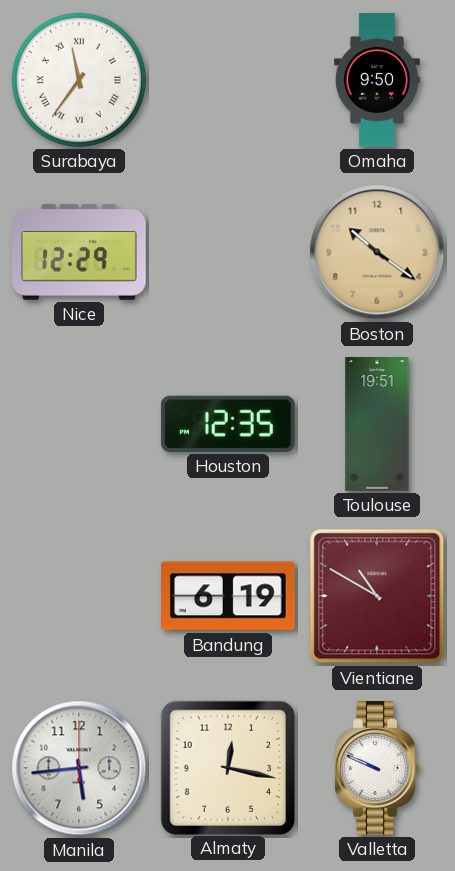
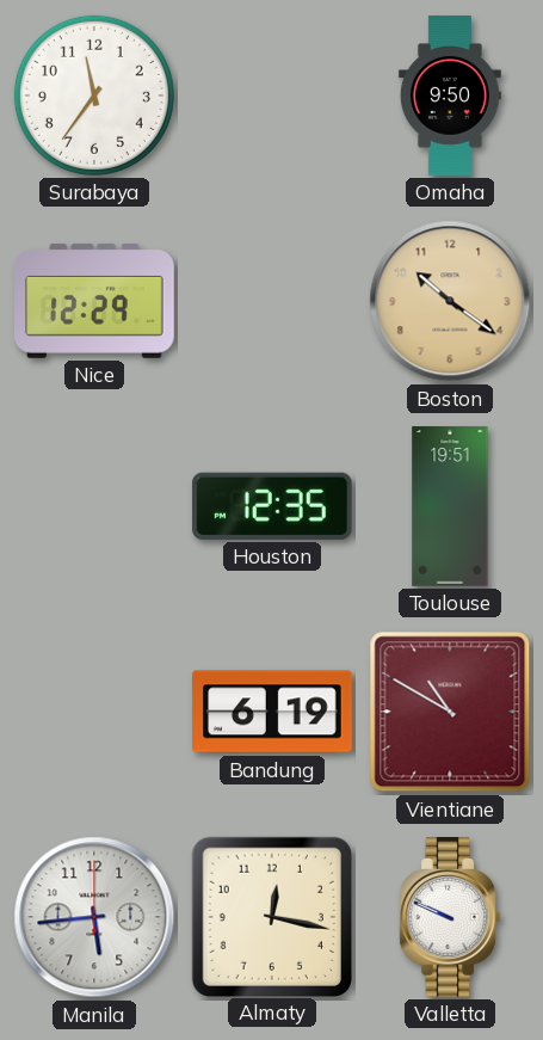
Surabaya numerals: Roman -> Arabic
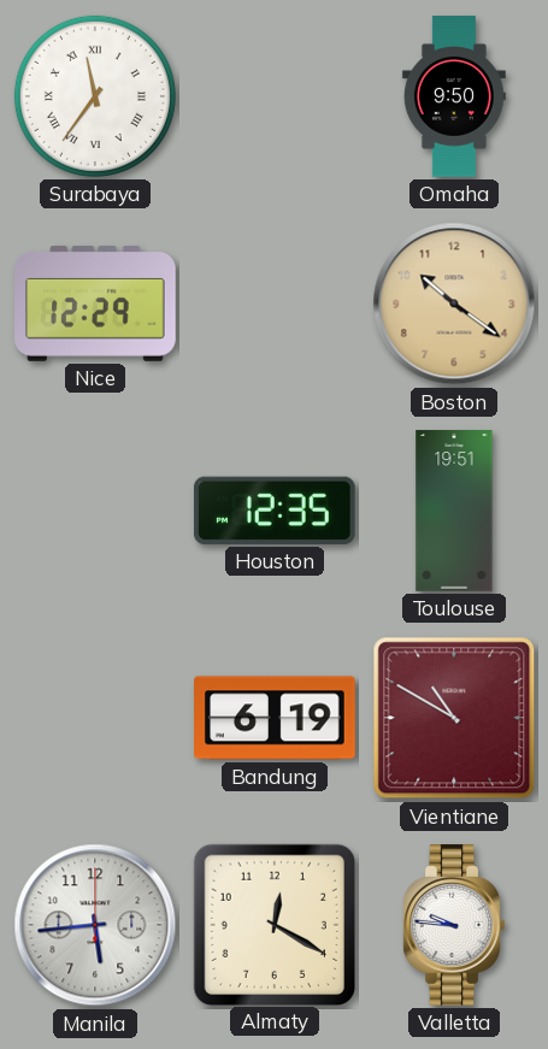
Surabaya numerals: Arabic -> Roman
Almaty: 12:17 -> 12:20
Valletta: 9:49 -> 9:46
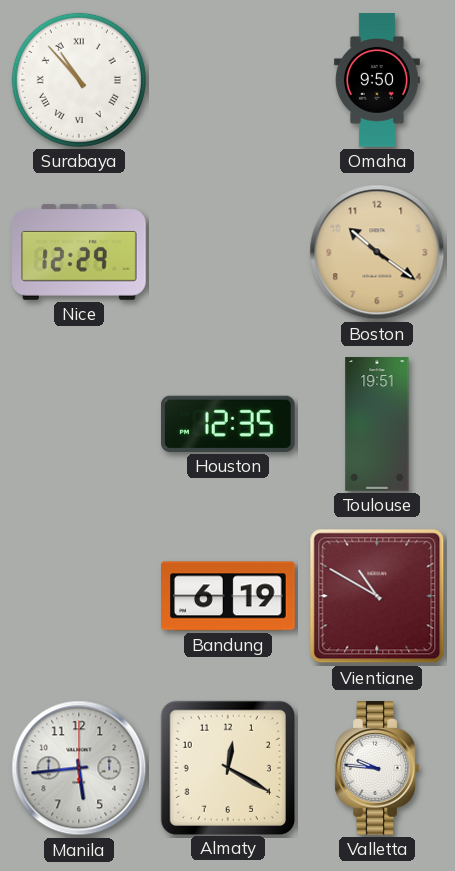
Surabaya: 11:36 -> 10:53
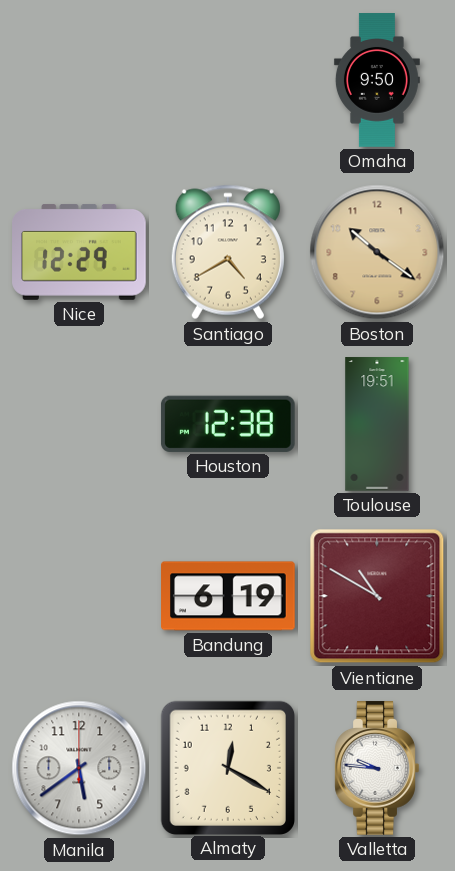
Surabaya: 10:53 -> none
Santiago: none -> 4:40
Houston: 12:35 -> 12:38
Manila: 5:44 -> 5:39
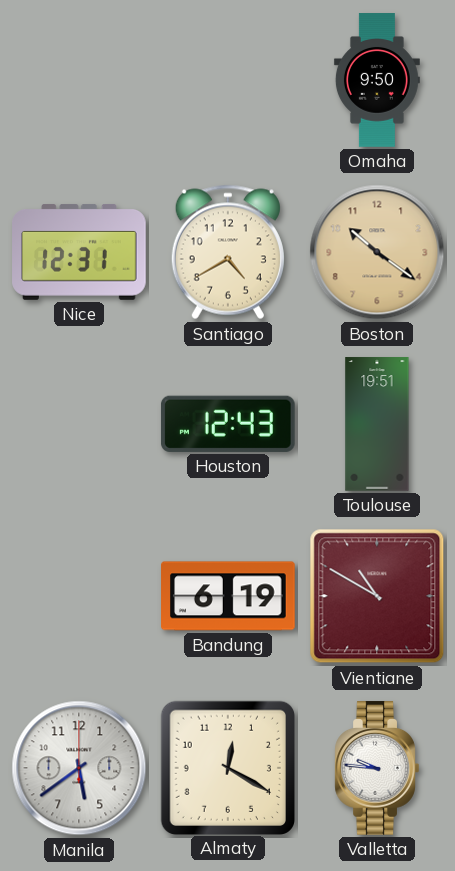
Nice: 12:29 -> 12:31
Houston: 12:38 -> 12:43
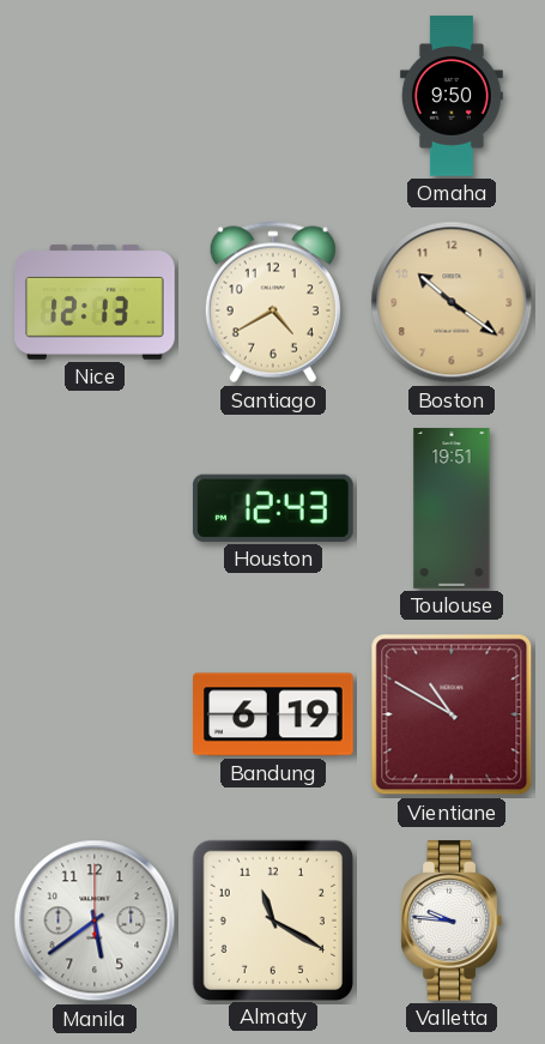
Nice: 12:31 -> 12:13
Almaty: 12:20 -> 11:20
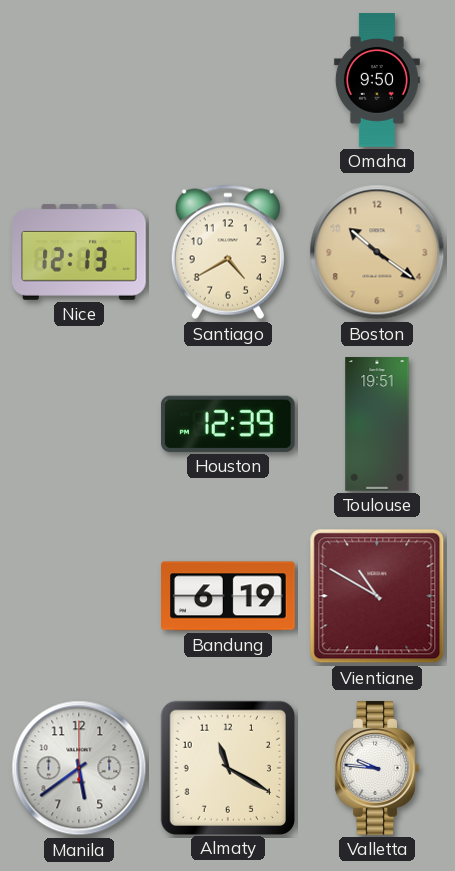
Houston: 12:43 -> 12:39
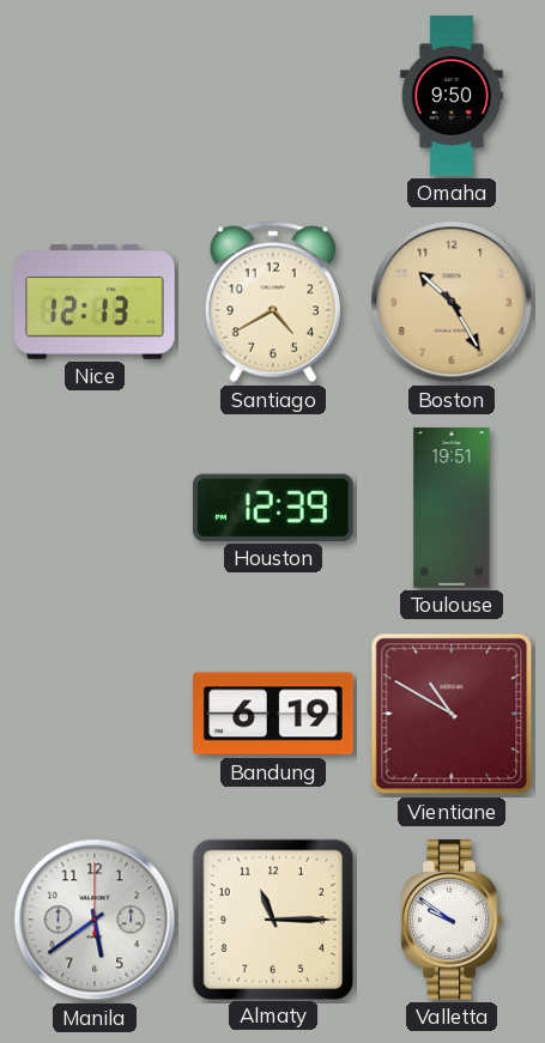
Boston: 10:21 -> 10:25
Almaty: 11:20 -> 11:15
Valletta: 9:46 -> 9:51
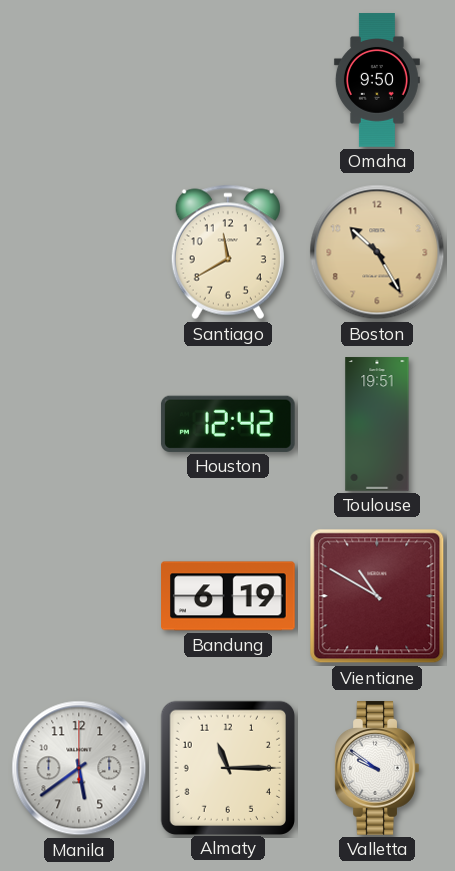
Nice: 12:13 -> none
Santiago: 4:40 -> 11:40
Houston: 12:39 -> 12:42
